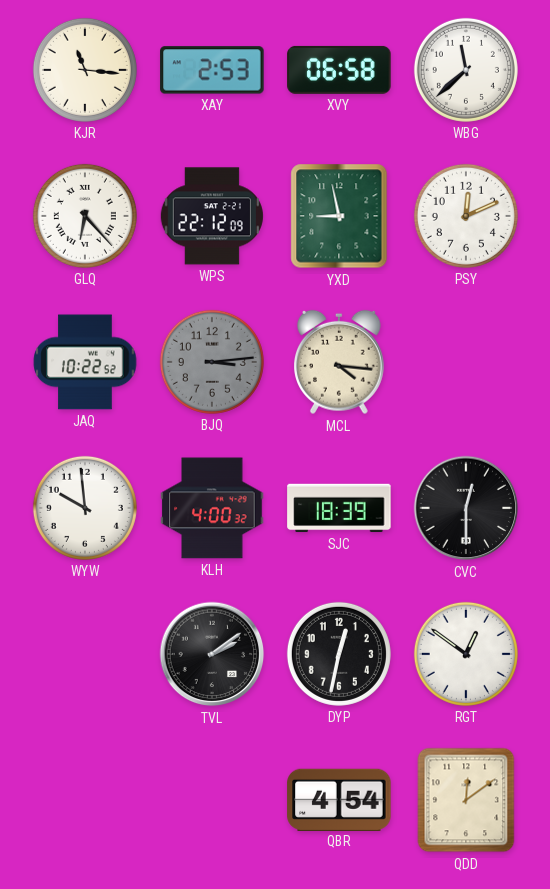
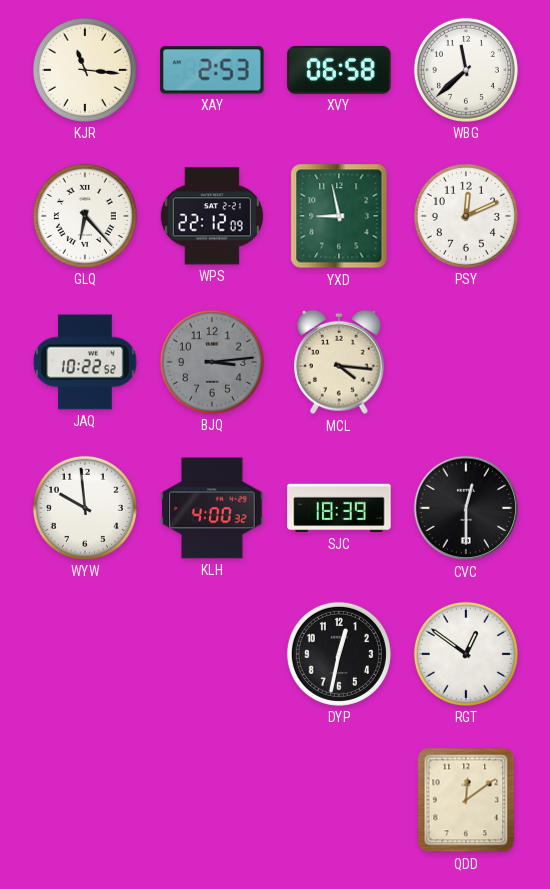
TVL: 2:09 -> none
QBR: 4:54 -> none
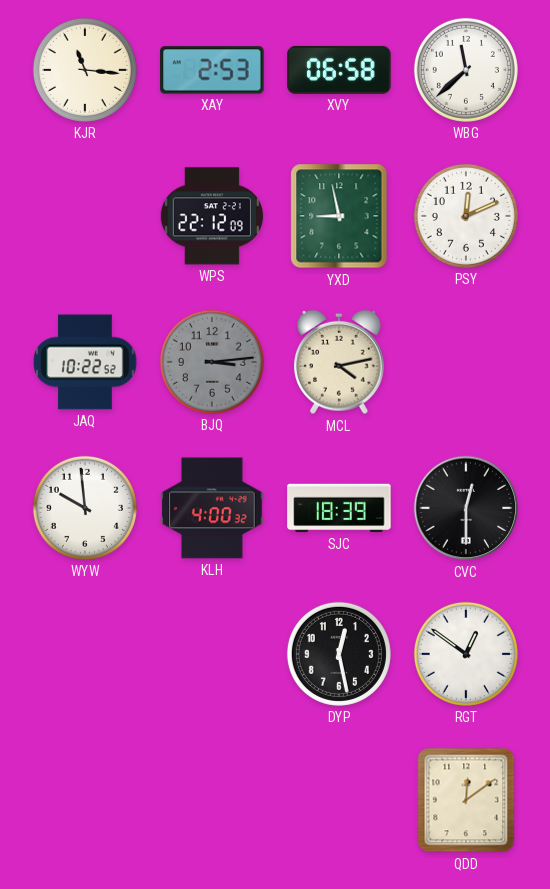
GLQ: 6:23 -> none
MCL: 4:16 -> 4:13
DYP: 12:32 -> 12:28
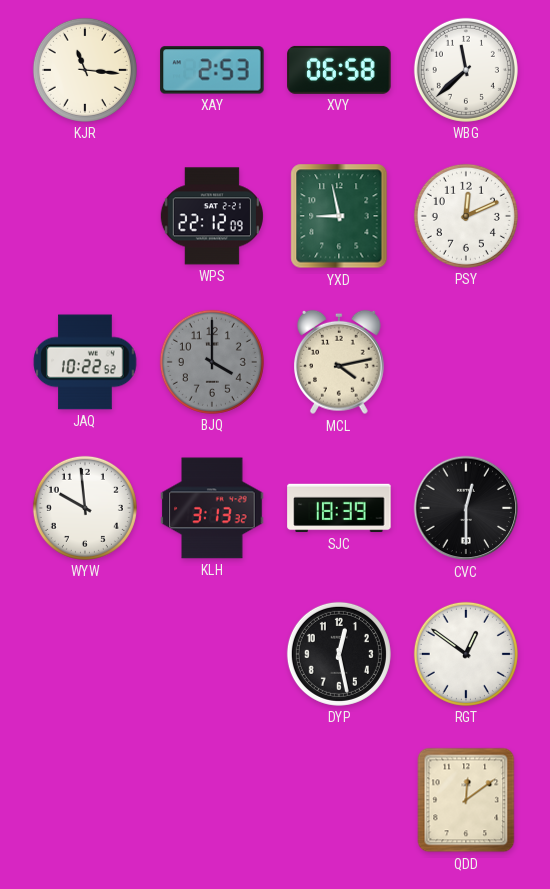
BJQ: 3:14 -> 4:00
KLH: 4:00 -> 3:13
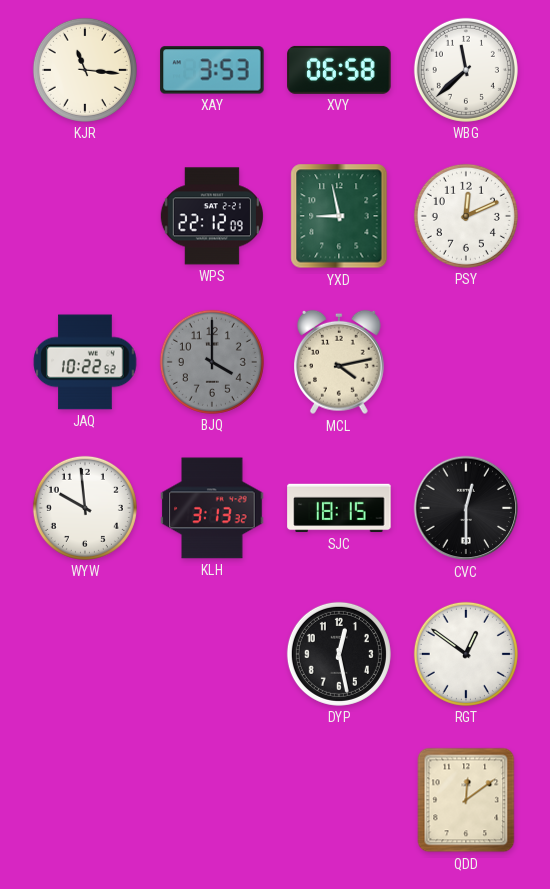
XAY: 2:53 -> 3:53
SJC: 18:39 -> 18:15
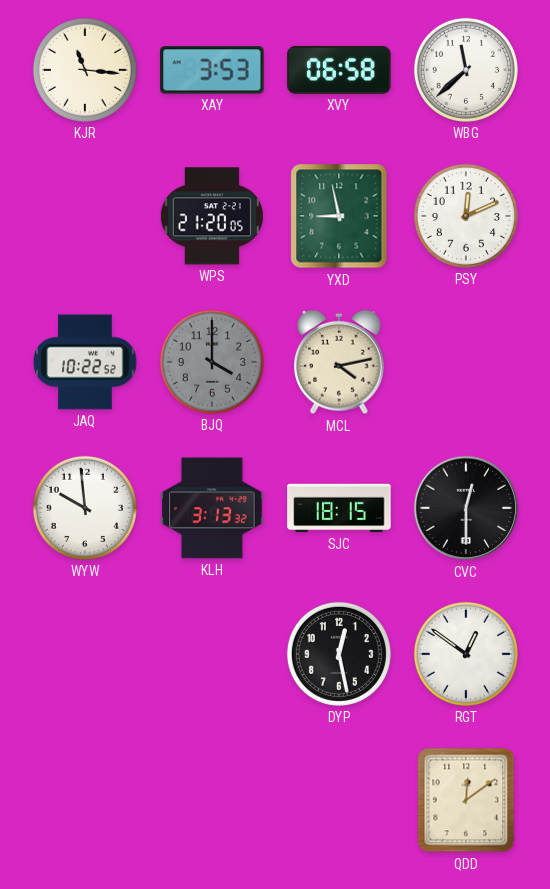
WPS: 22:12 -> 21:20
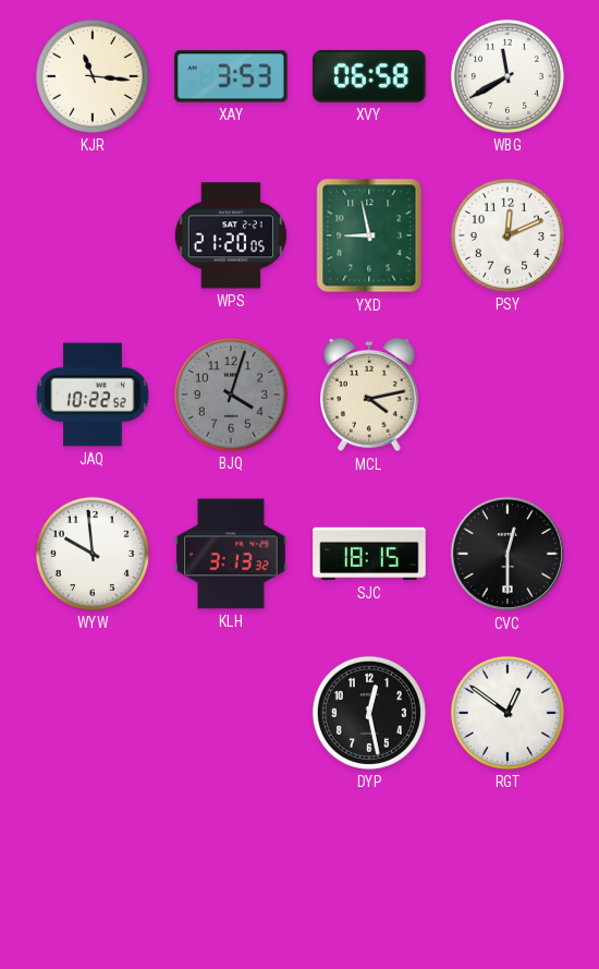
WBG: 11:38 -> 11:40
BJQ: 4:00 -> 4:03
QDD: 12:09 -> none
